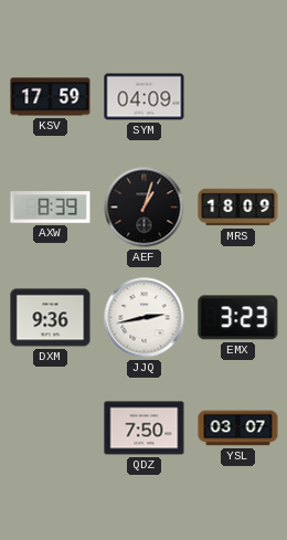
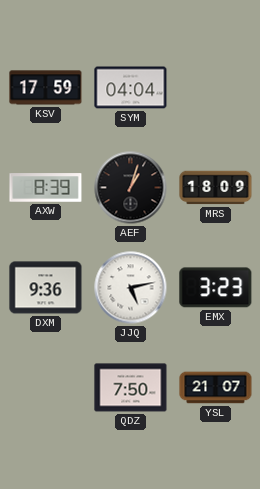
SYM: 04:09 -> 04:04
JJQ: 2:43 -> 5:13
YSL: 03:07 -> 21:07
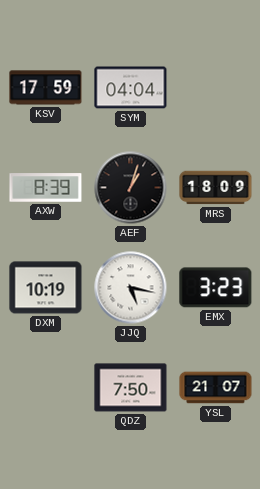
DXM: 9:36 -> 10:19
JJQ: 5:13 -> 5:17
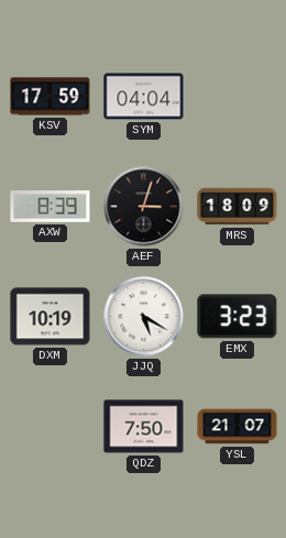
AEF: 1:03 -> 3:03
JJQ: 5:17 -> 5:20
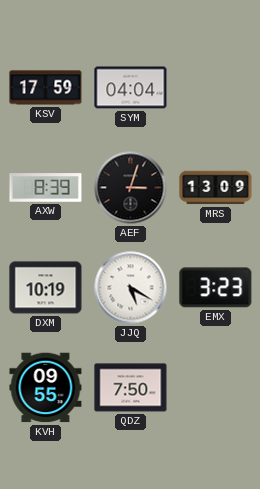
MRS: 18:09 -> 13:09
KVH: none -> 09:55
YSL: 21:07 -> none
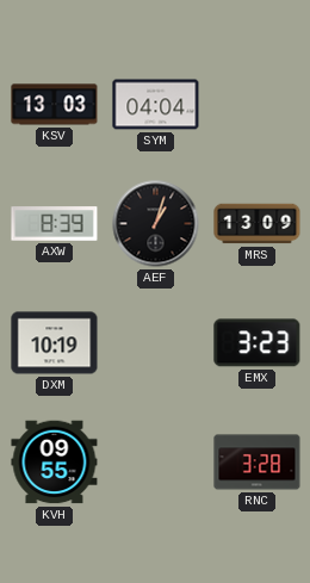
KSV: 17:59 -> 13:03
AEF: 3:03 -> 1:03
JJQ: 5:20 -> none
QDZ: 7:50 -> none
RNC: none -> 3:28
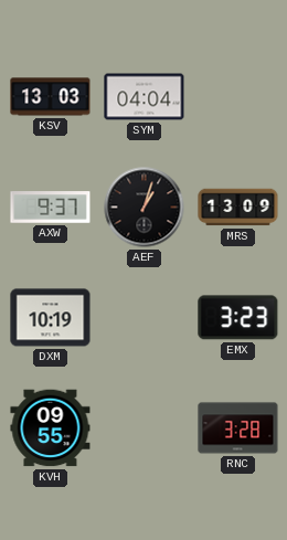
AXW: 8:39 -> 9:37
